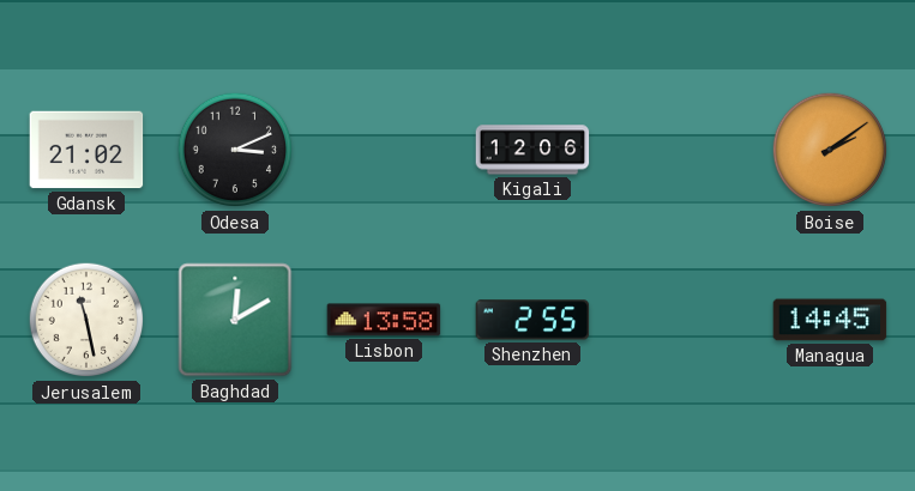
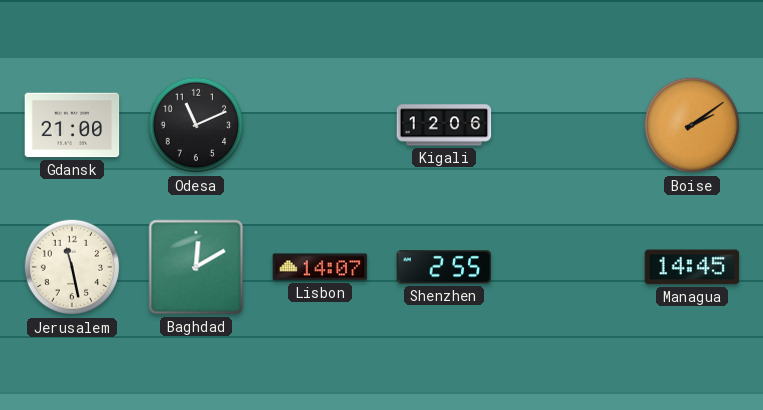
Gdansk: 21:02 -> 21:00
Odesa: 3:11 -> 11:11
Lisbon: 13:58 -> 14:07
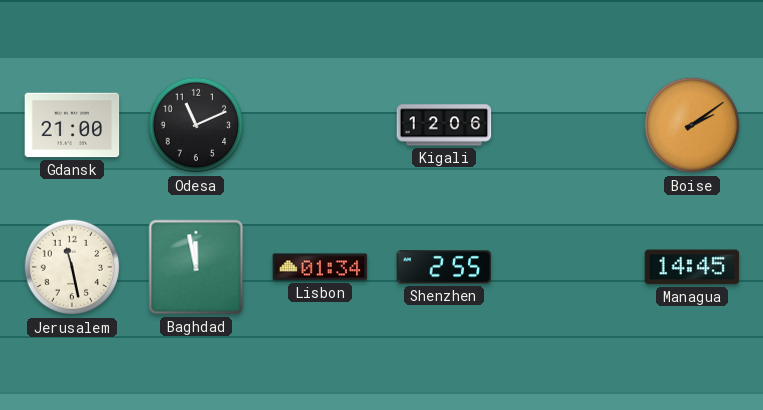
Baghdad: 12:10 -> 11:58
Lisbon: 14:07 -> 01:34
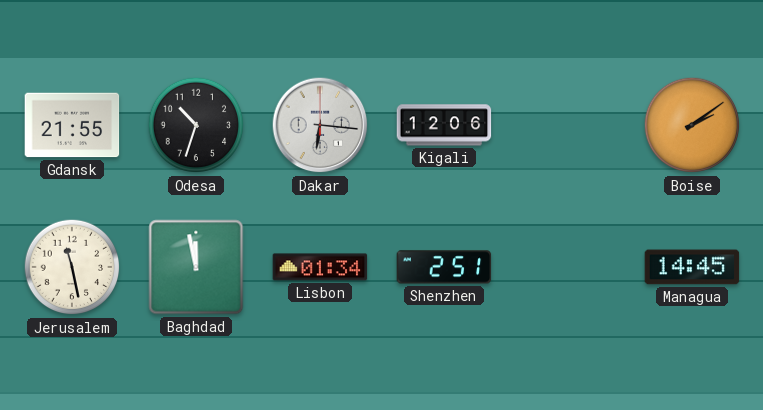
Gdansk: 21:00 -> 21:55
Odesa: 11:11 -> 10:33
Dakar: none -> 6:16
Shenzhen: 2:55 -> 2:51
